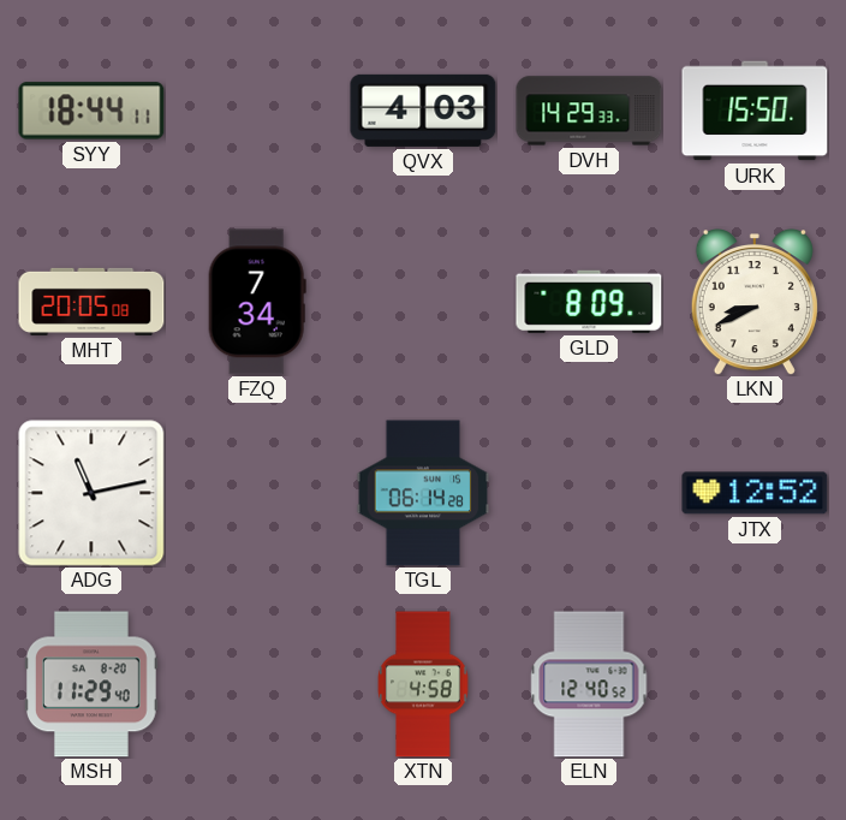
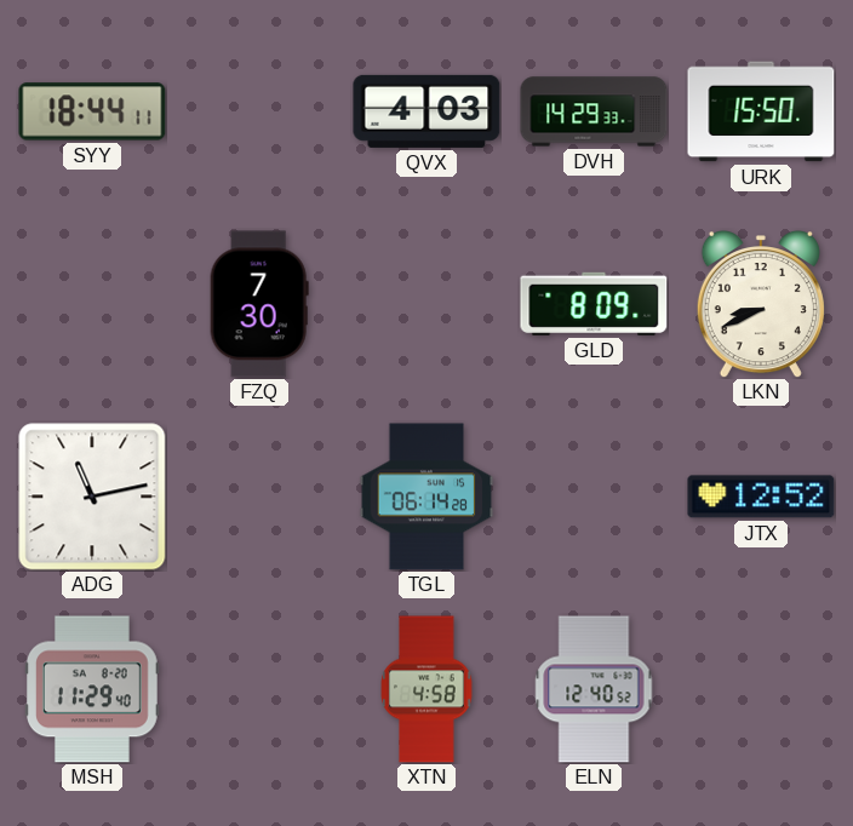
MHT: 20:05 -> none
FZQ: 7:34 -> 7:30
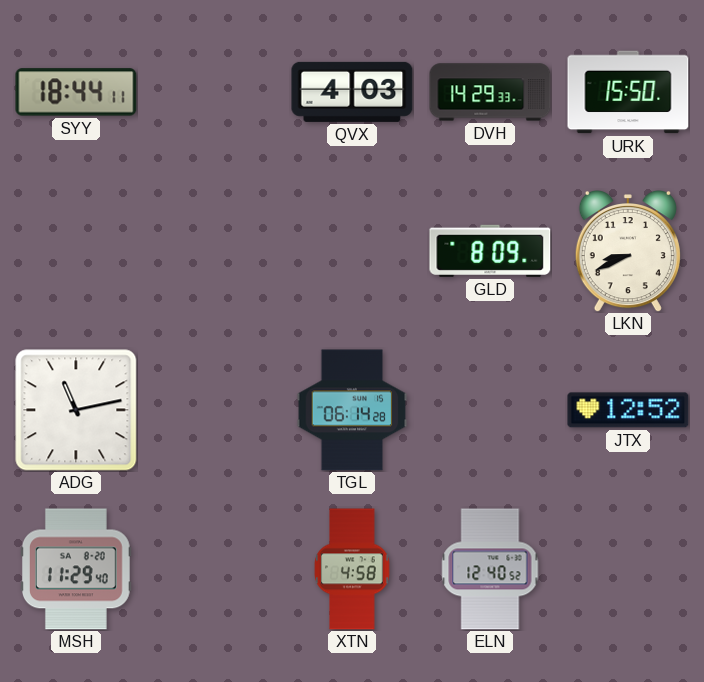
FZQ: 7:30 -> none
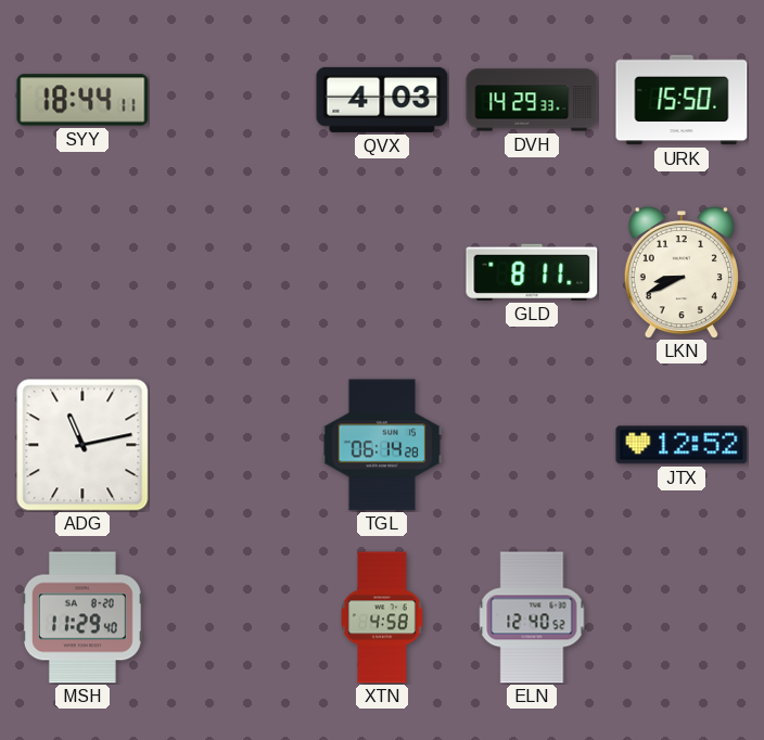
GLD: 8:09 -> 8:11
